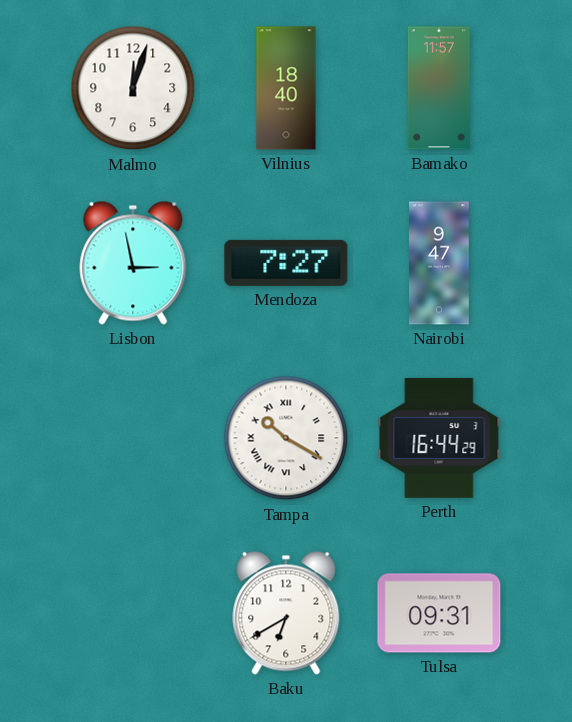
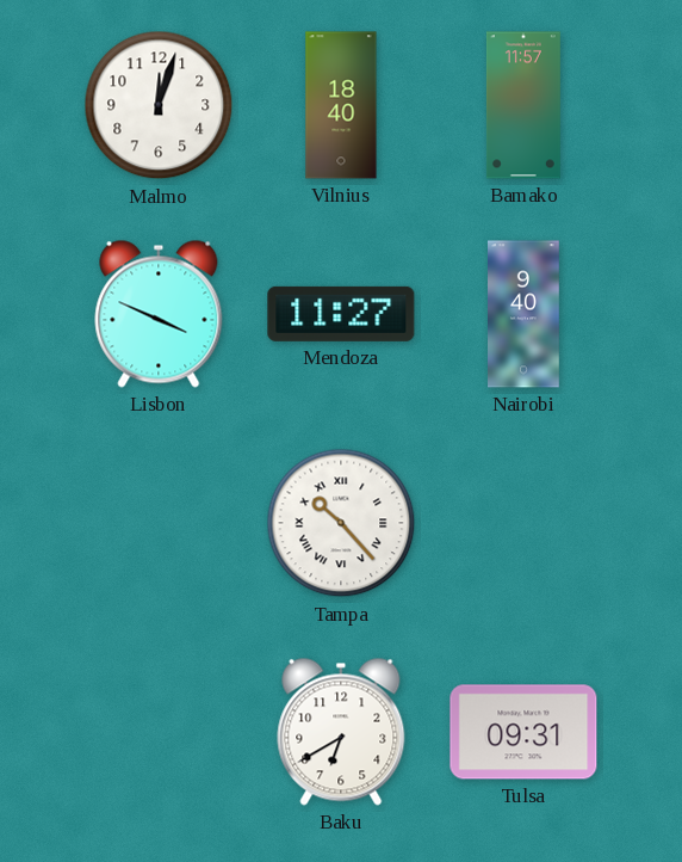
Lisbon: 2:58 -> 3:49
Mendoza: 7:27 -> 11:27
Nairobi: 9:47 -> 9:40
Tampa: 10:20 -> 10:23
Perth: 16:44 -> none
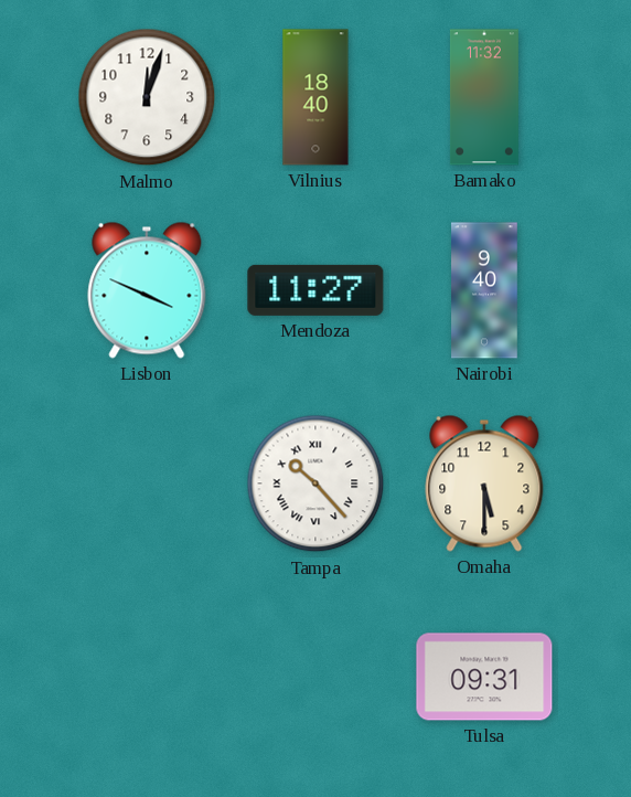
Bamako: 11:57 -> 11:32
Omaha: none -> 5:30
Baku: 6:40 -> none
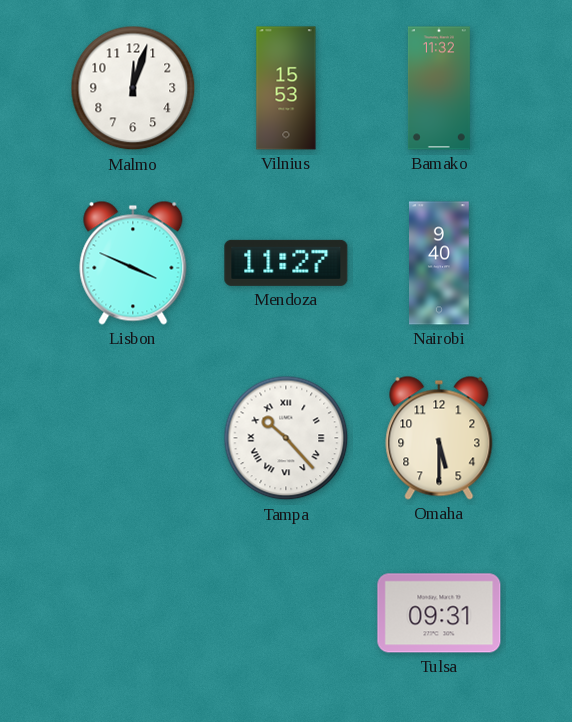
Vilnius: 18:40 -> 15:53
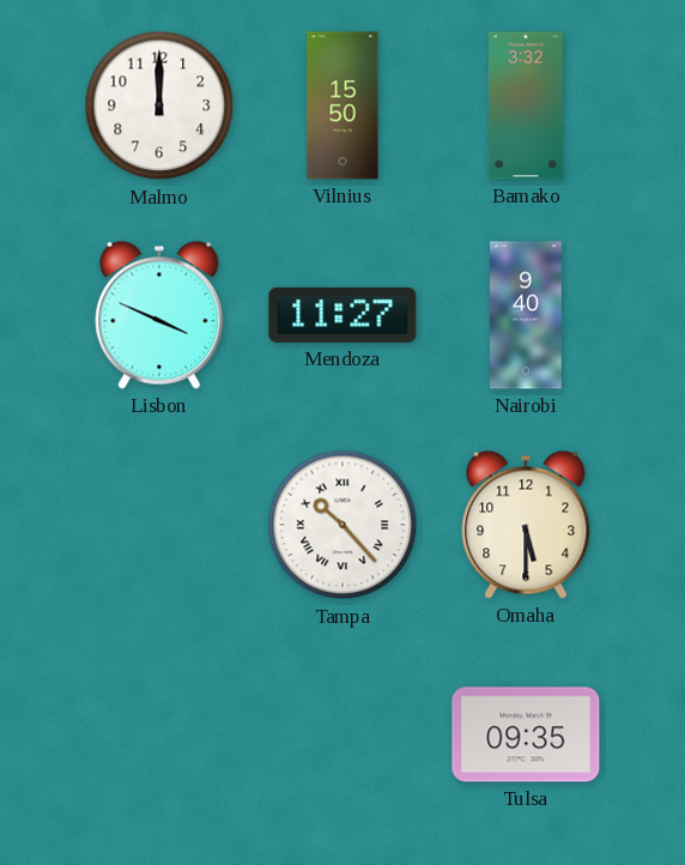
Malmo: 12:03 -> 12:00
Vilnius: 15:53 -> 15:50
Bamako: 11:32 -> 3:32
Tulsa: 09:31 -> 09:35
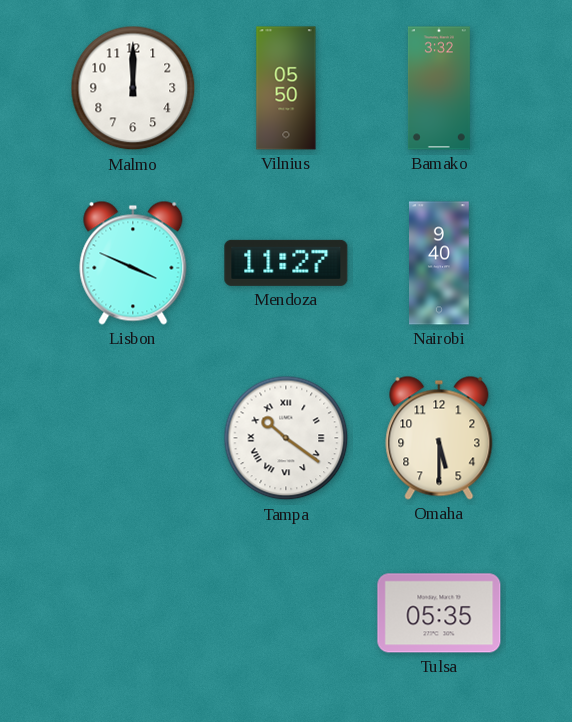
Vilnius: 15:50 -> 05:50
Tampa: 10:23 -> 10:21
Tulsa: 09:35 -> 05:35
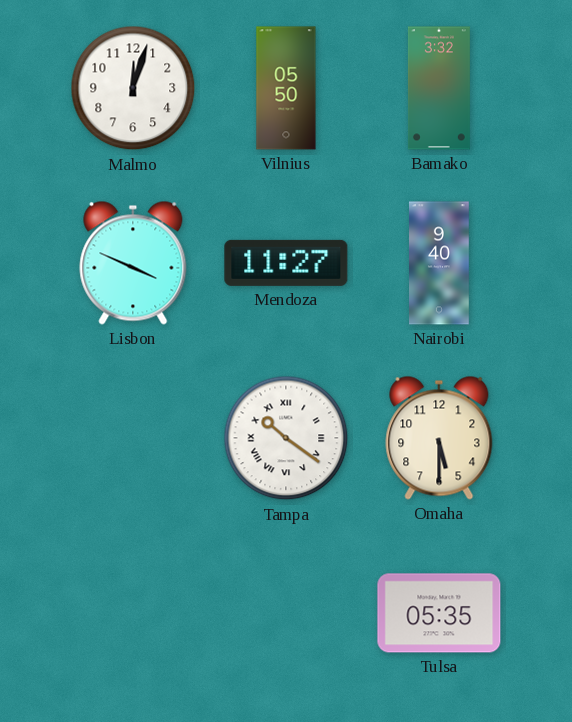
Malmo: 12:00 -> 12:03
